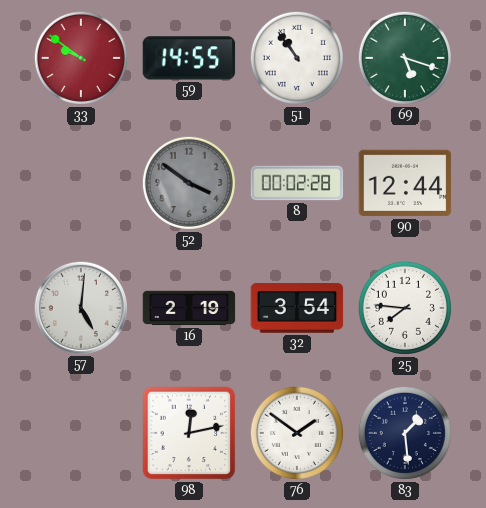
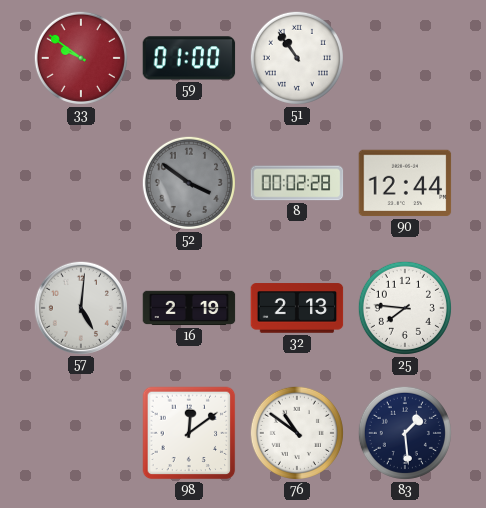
59: 14:55 -> 01:00
69: 5:18 -> none
32: 3:54 -> 2:13
98: 12:13 -> 12:09
76: 1:51 -> 10:51
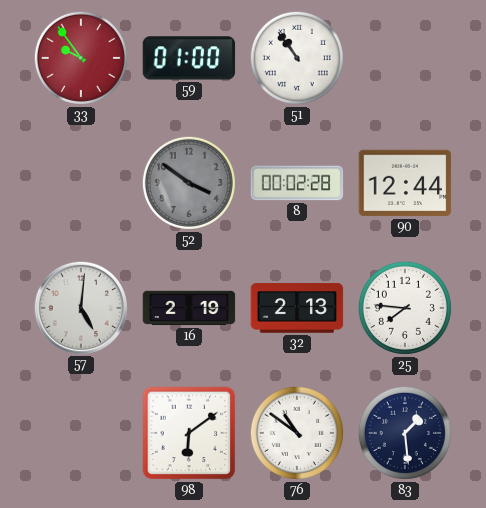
33: 9:51 -> 9:54
98: 12:09 -> 6:09
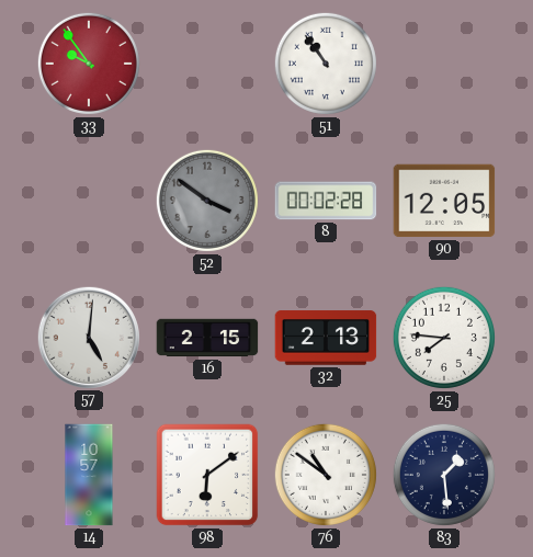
59: 01:00 -> none
90: 12:44 -> 12:05
16: 2:19 -> 2:15
14: none -> 10:57
